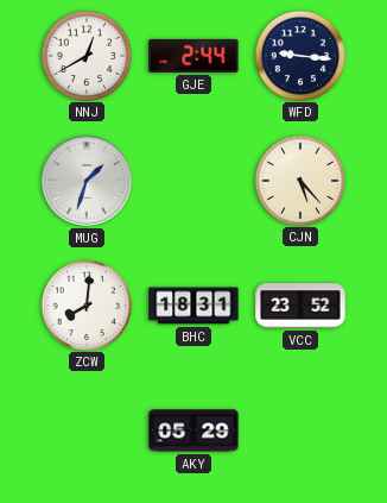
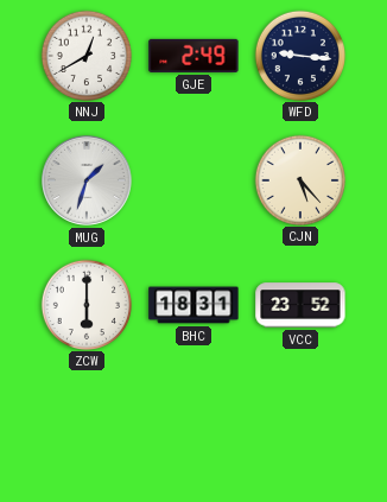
GJE: 2:44 -> 2:49
ZCW: 8:01 -> 6:00
AKY: 05:29 -> none
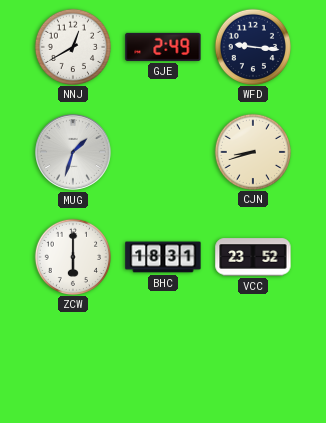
CJN: 5:23 -> 8:42
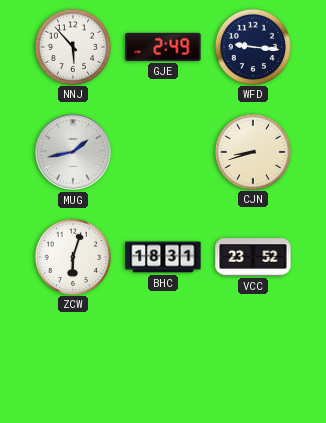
NNJ: 12:40 -> 5:53
MUG: 1:33 -> 1:43
ZCW: 6:00 -> 6:03
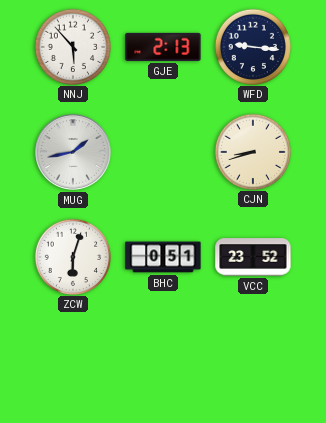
GJE: 2:49 -> 2:13
BHC: 18:31 -> 0:51
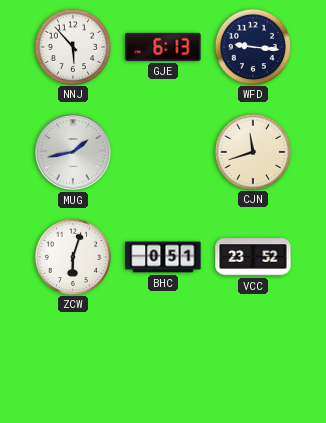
GJE: 2:13 -> 6:13
CJN: 8:42 -> 11:42
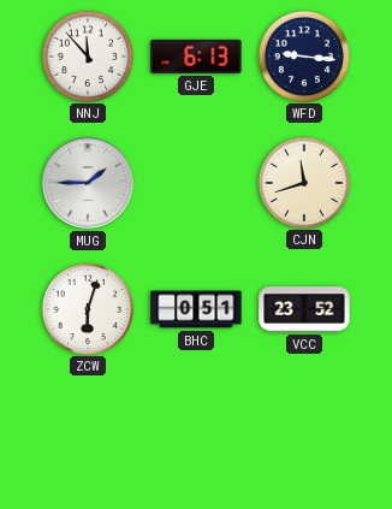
NNJ: 5:53 -> 11:53
MUG: 1:43 -> 1:45
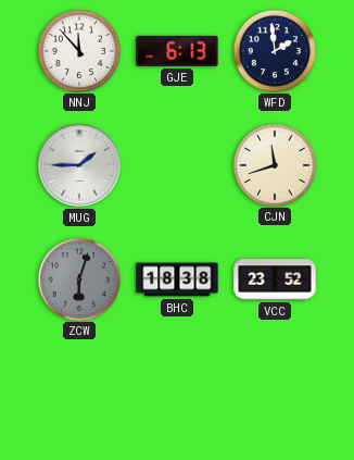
WFD: 9:16 -> 1:59
ZCW dial: white -> grey
BHC: 0:51 -> 18:38
